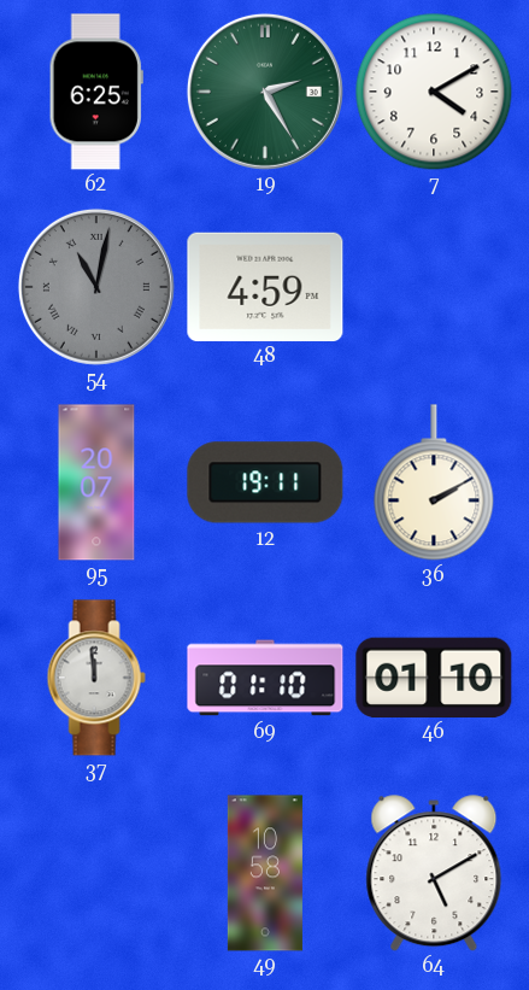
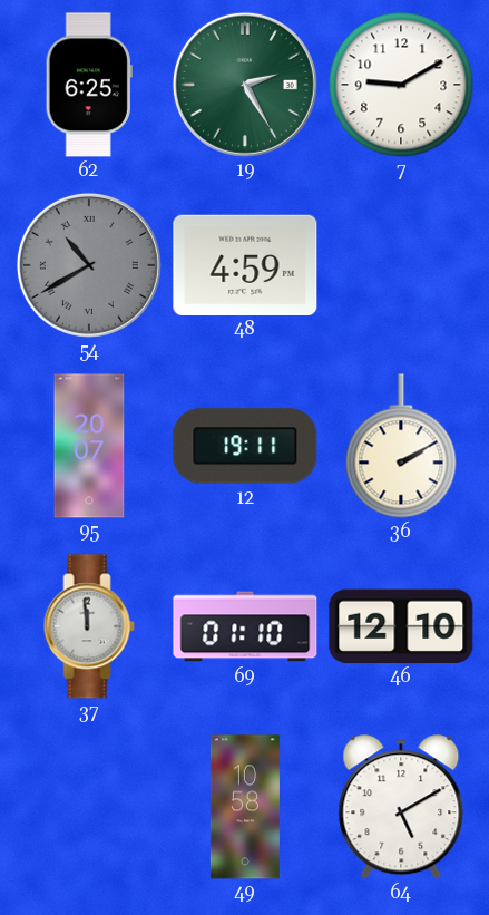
7: 4:10 -> 9:10
54: 11:02 -> 10:40
46: 01:10 -> 12:10
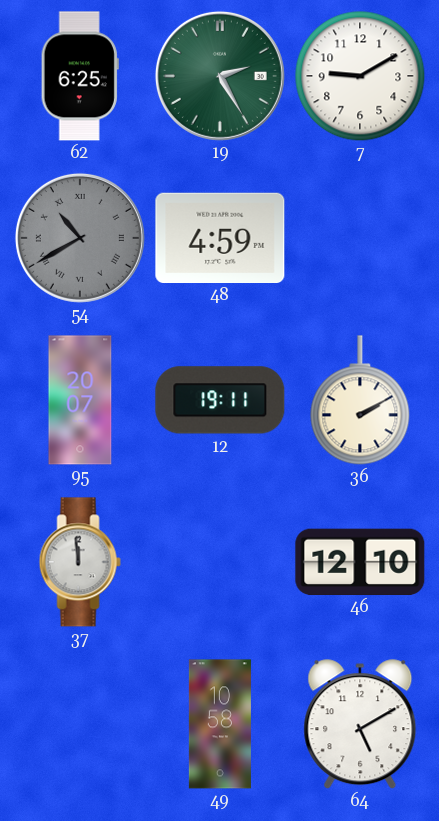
69: 01:10 -> none
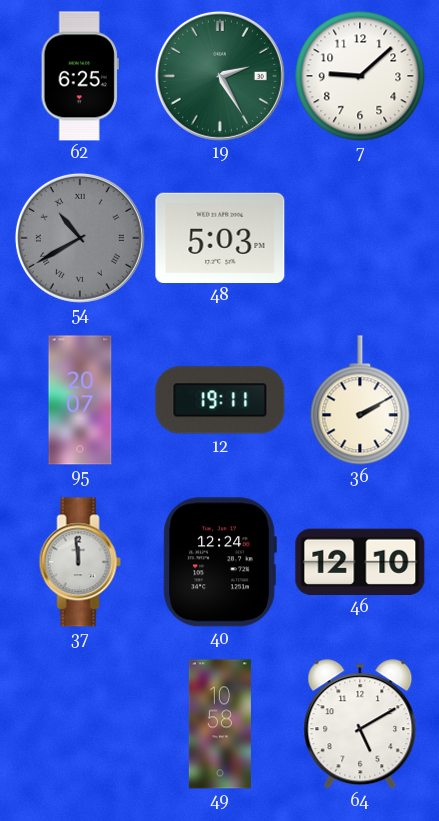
7: 9:10 -> 9:08
48: 4:59 -> 5:03
40: none -> 12:24
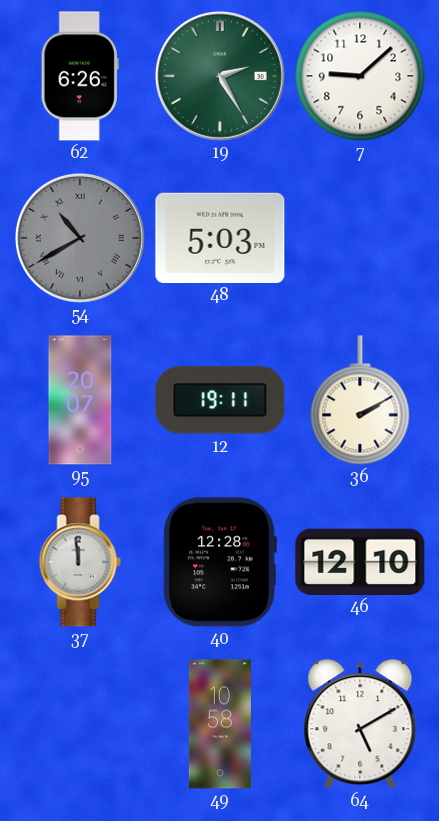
62: 6:25 -> 6:26
40: 12:24 -> 12:28
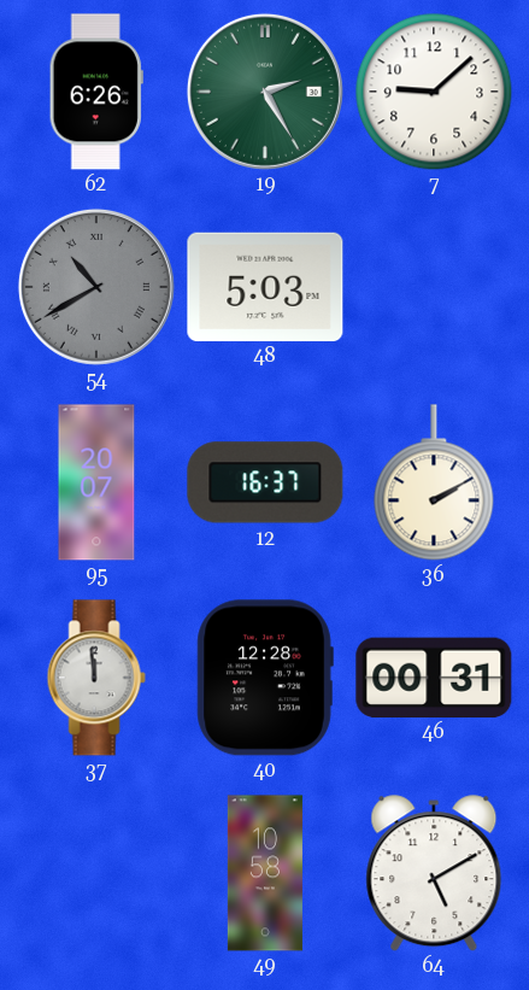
12: 19:11 -> 16:37
46: 12:10 -> 00:31
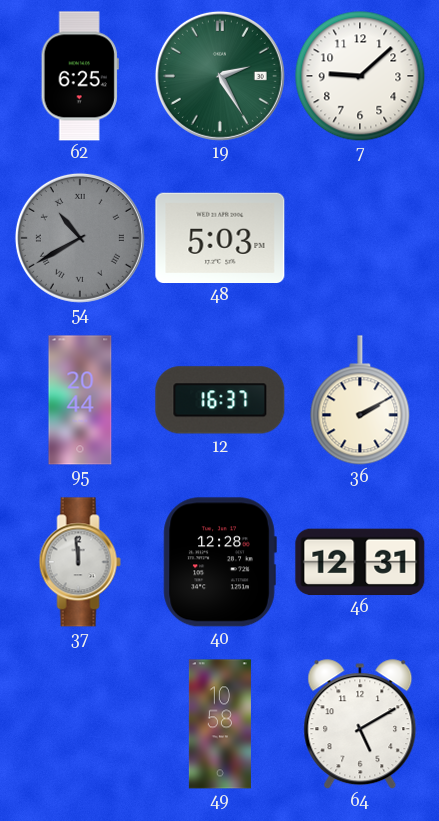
62: 6:26 -> 6:25
95: 20:07 -> 20:44
46: 00:31 -> 12:31
